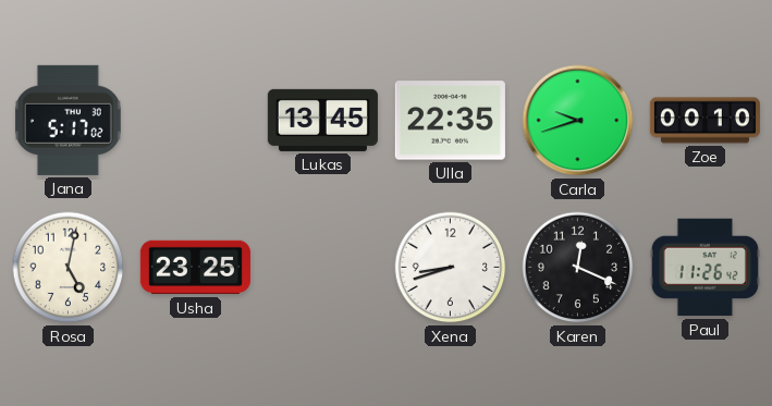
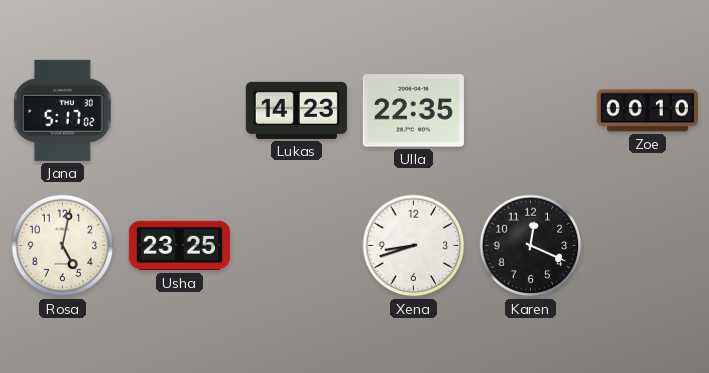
Lukas: 13:45 -> 14:23
Carla: 9:42 -> none
Paul: 11:26 -> none
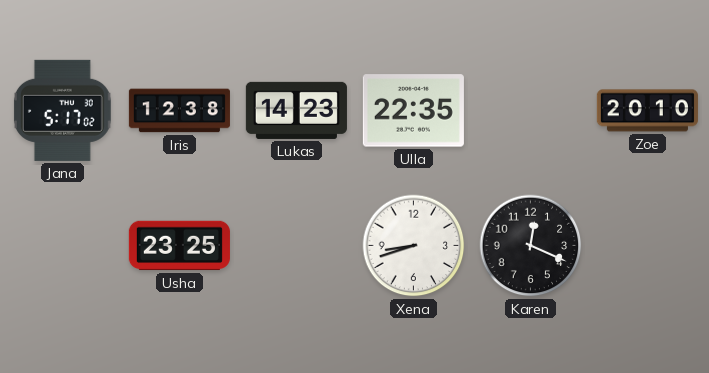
Iris: none -> 12:38
Zoe: 00:10 -> 20:10
Rosa: 5:02 -> none
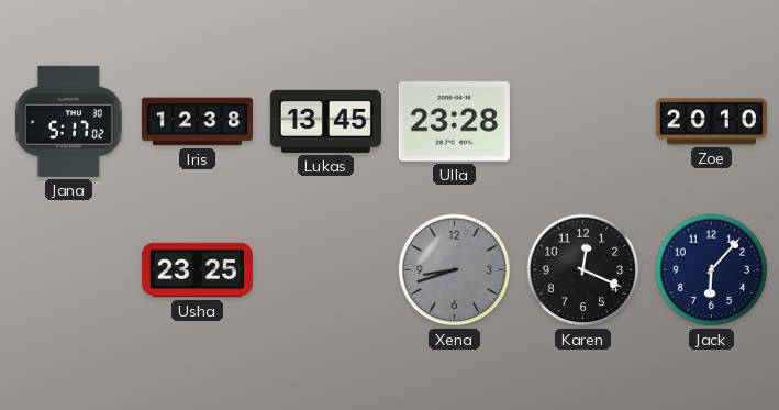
Lukas: 14:23 -> 13:45
Ulla: 22:35 -> 23:28
Xena dial: white -> grey
Jack: none -> 6:07
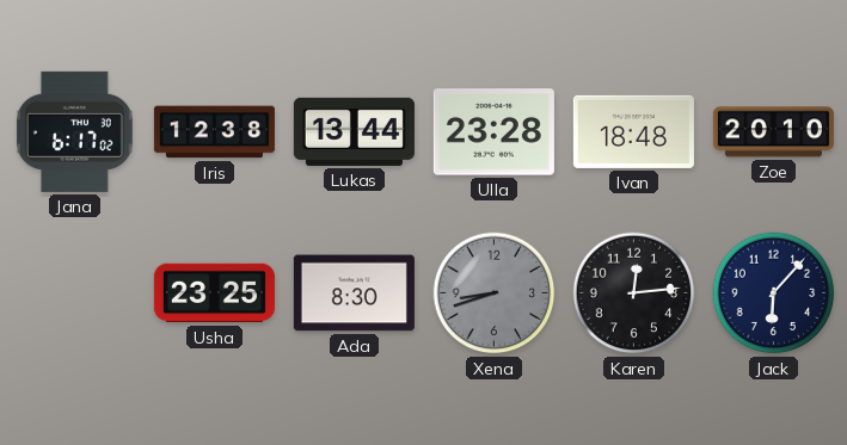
Jana: 5:17 -> 6:17
Lukas: 13:45 -> 13:44
Ivan: none -> 18:48
Ada: none -> 8:30
Karen: 12:19 -> 12:14
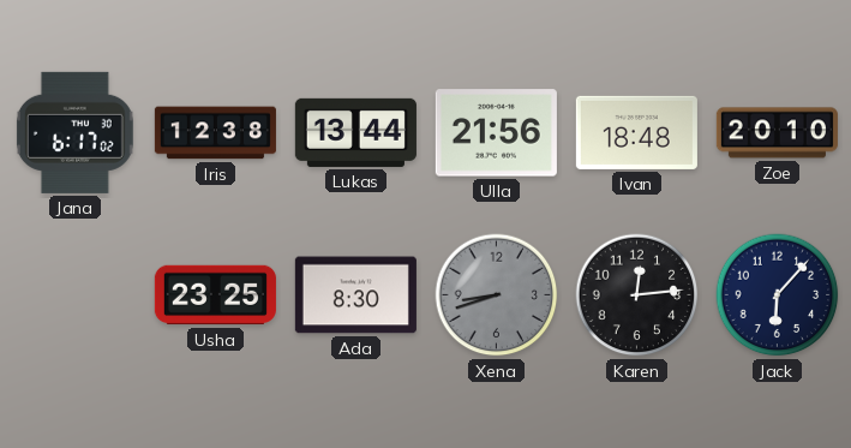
Ulla: 23:28 -> 21:56
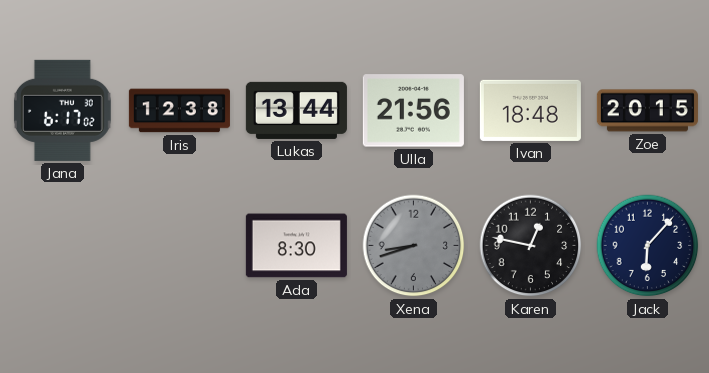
Zoe: 20:10 -> 20:15
Usha: 23:25 -> none
Karen: 12:14 -> 12:47
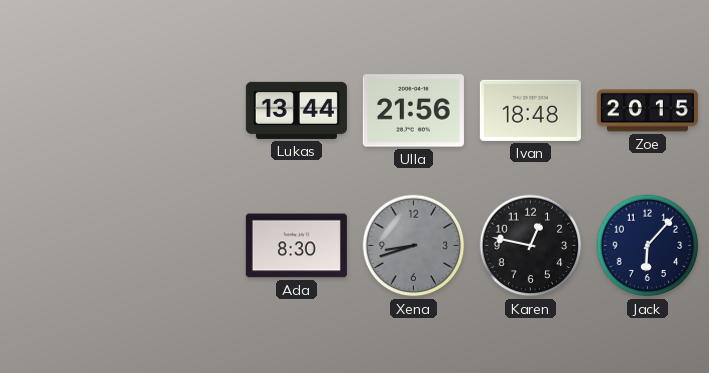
Jana: 6:17 -> none
Iris: 12:38 -> none
